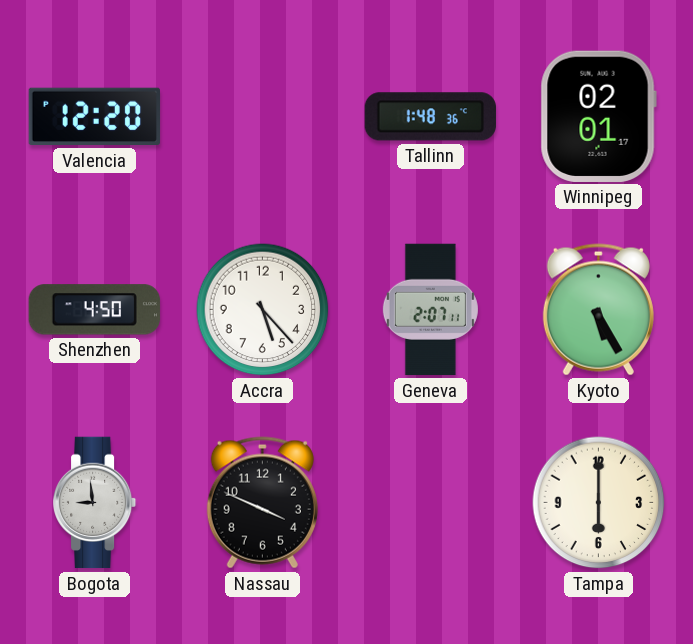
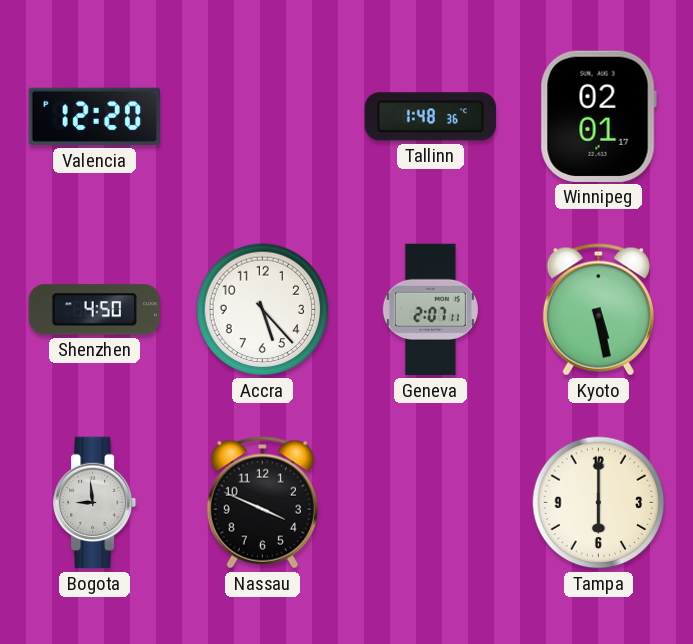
Kyoto: 5:25 -> 5:28
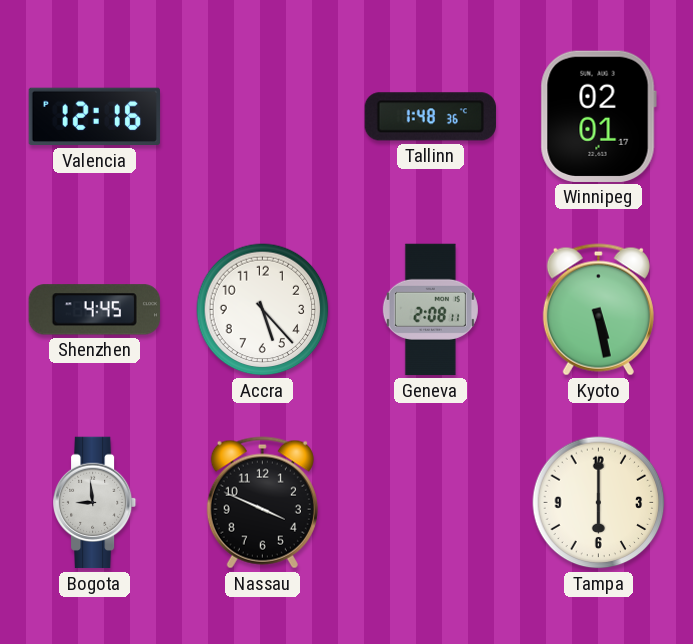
Valencia: 12:20 -> 12:16
Shenzhen: 4:50 -> 4:45
Geneva: 2:07 -> 2:08
